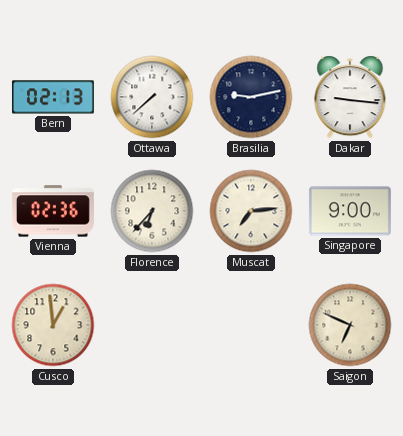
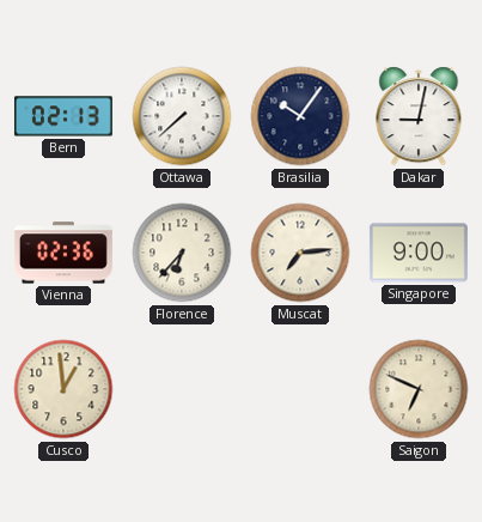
Brasilia: 9:13 -> 10:06
Dakar: 9:16 -> 9:02
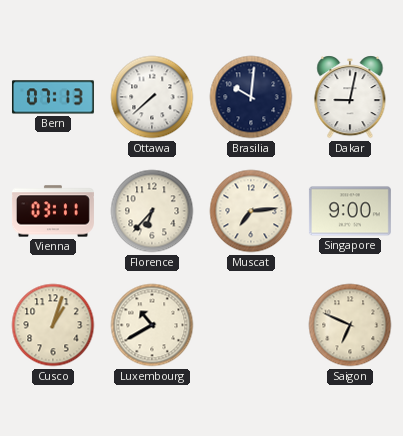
Bern: 02:13 -> 07:13
Brasilia: 10:06 -> 10:01
Vienna: 02:36 -> 03:11
Cusco: 12:59 -> 1:03
Luxembourg: none -> 10:40
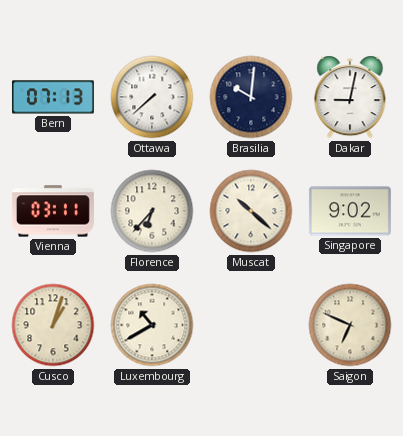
Muscat: 7:14 -> 10:22
Singapore: 9:00 -> 9:02
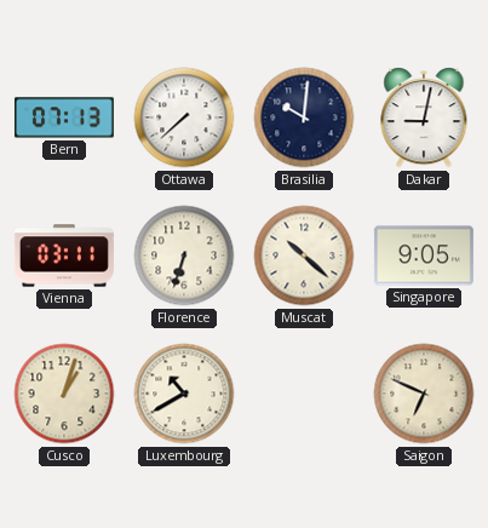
Florence: 6:37 -> 6:33
Singapore: 9:02 -> 9:05
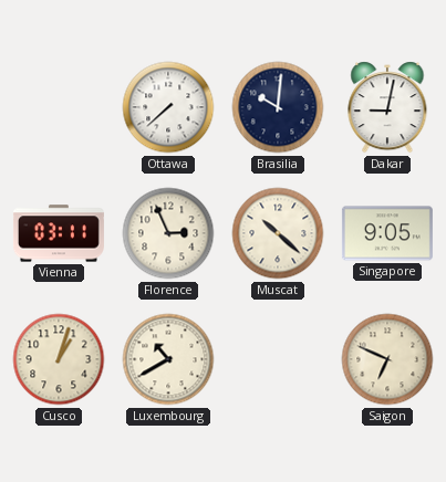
Bern: 07:13 -> none
Florence: 6:33 -> 2:56
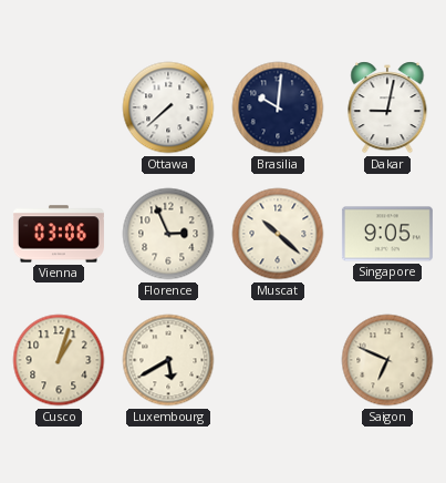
Vienna: 03:11 -> 03:06
Luxembourg: 10:40 -> 5:40
